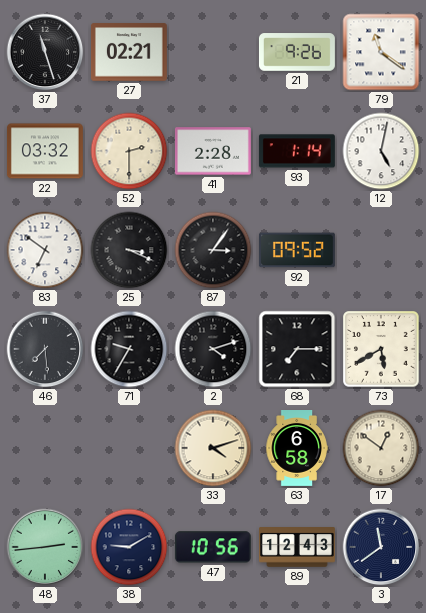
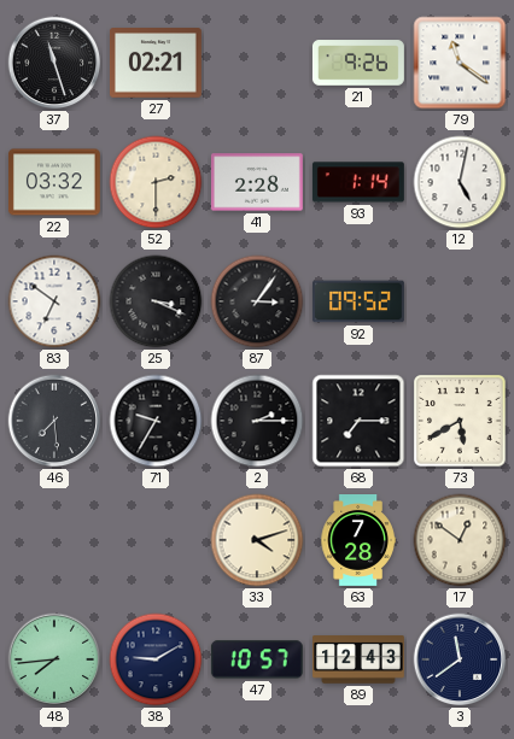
2: 4:12 -> 2:15
63: 6:58 -> 7:28
48: 2:44 -> 7:44
47: 10:56 -> 10:57
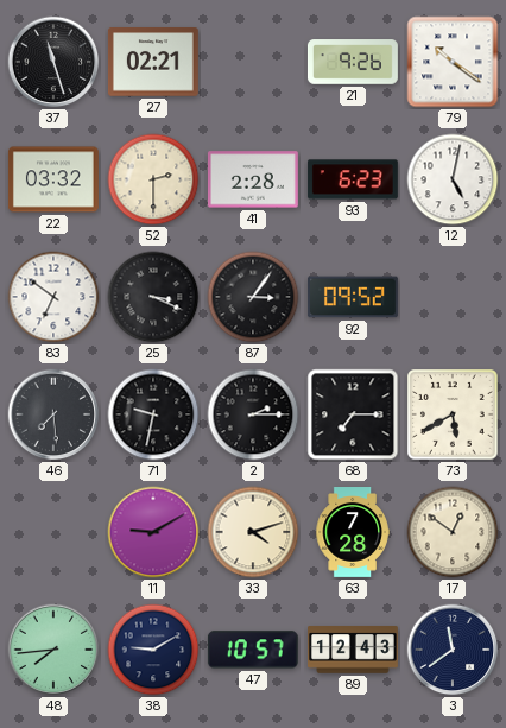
79: 11:21 -> 10:21
93: 1:14 -> 6:23
71: 9:35 -> 9:32
11: none -> 9:10
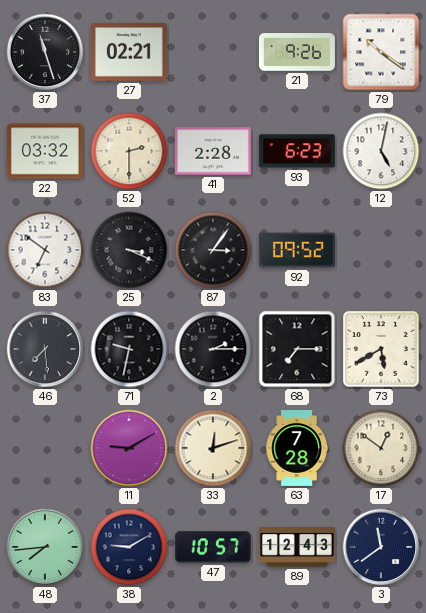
33: 4:12 -> 12:12
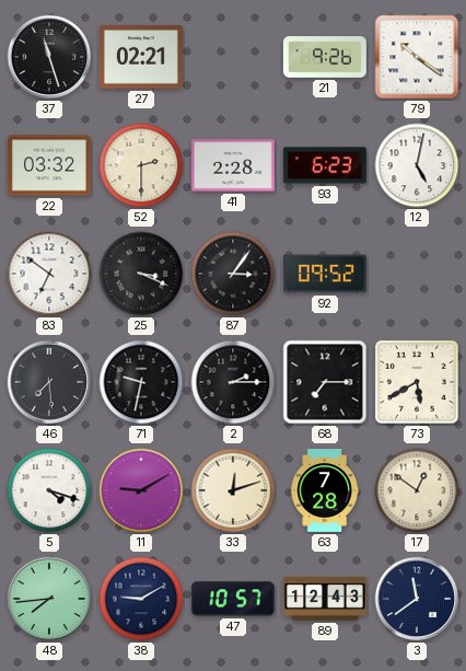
5: none -> 4:18
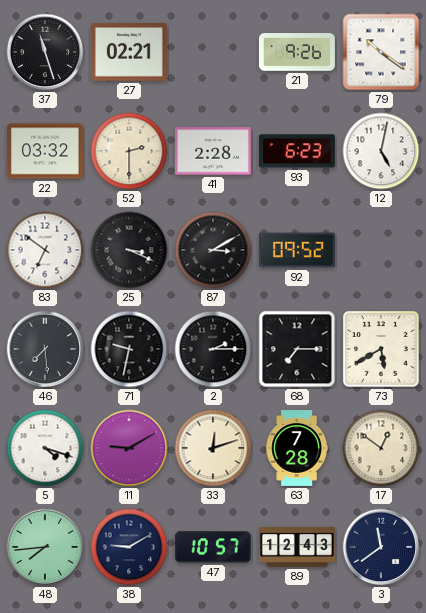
87: 3:06 -> 3:10
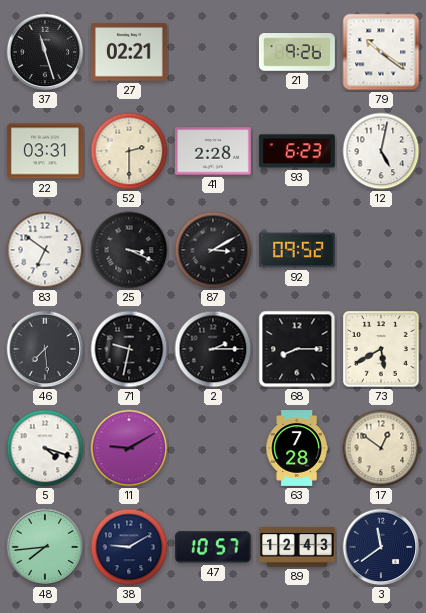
22: 03:32 -> 03:31
68: 7:15 -> 8:15
33: 12:12 -> none
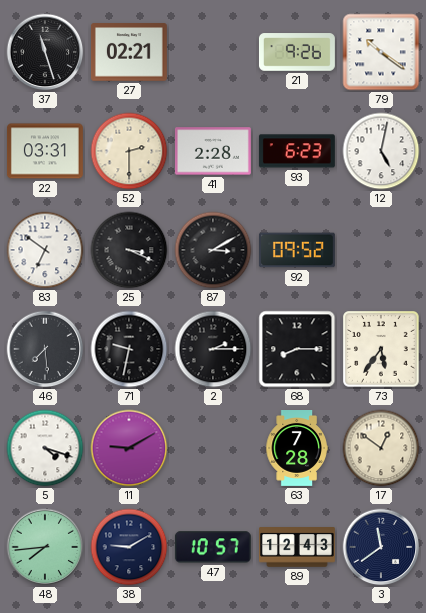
73: 5:40 -> 5:36
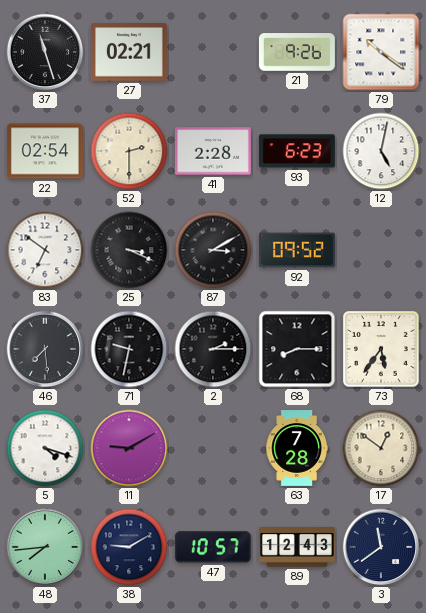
22: 03:31 -> 02:54
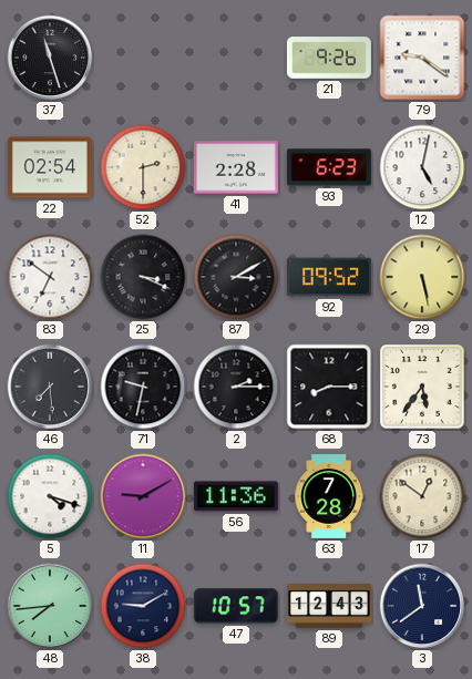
27: 02:21 -> none
79: 10:21 -> 9:21
29: none -> 5:28
56: none -> 11:36
